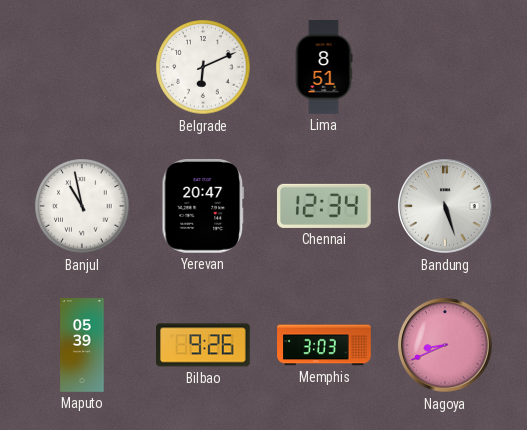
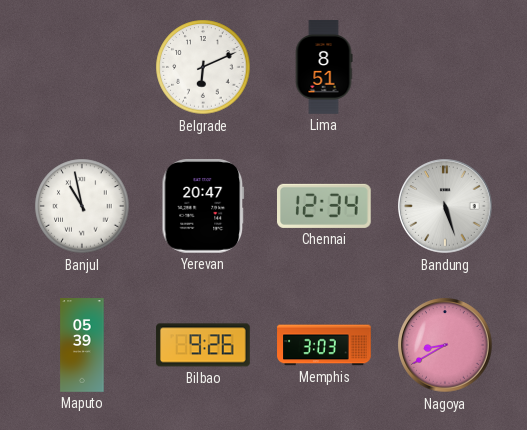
Nagoya: 8:41 -> 8:40
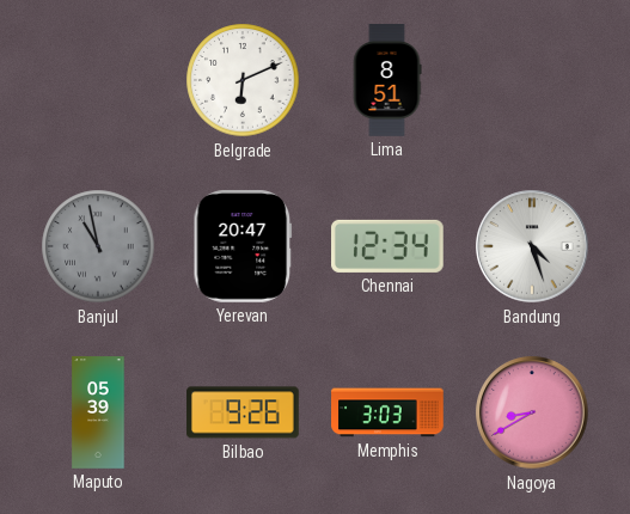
Banjul dial: white -> grey
Bandung: 5:27 -> 4:27
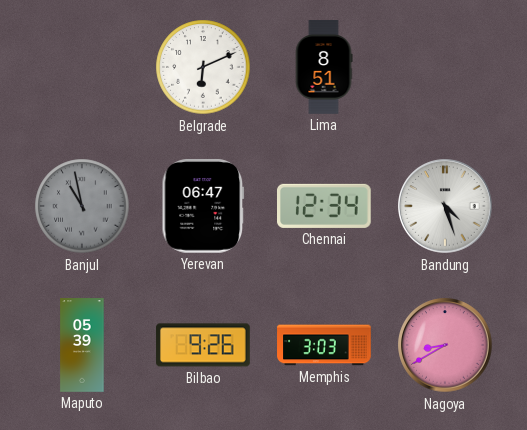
Yerevan: 20:47 -> 06:47
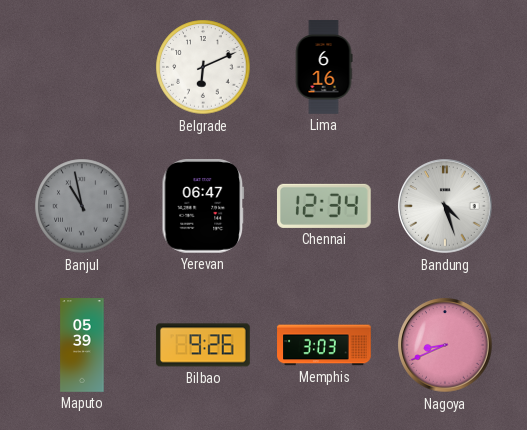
Lima: 8:51 -> 6:16
Nagoya: 8:40 -> 8:41
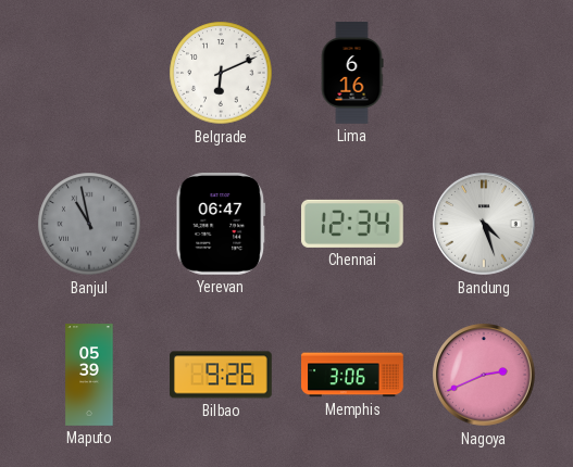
Memphis: 3:03 -> 3:06
Nagoya: 8:41 -> 2:41
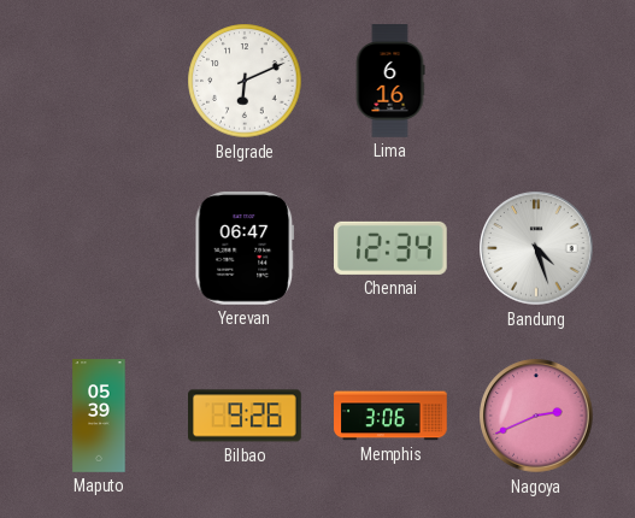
Banjul: 10:58 -> none
